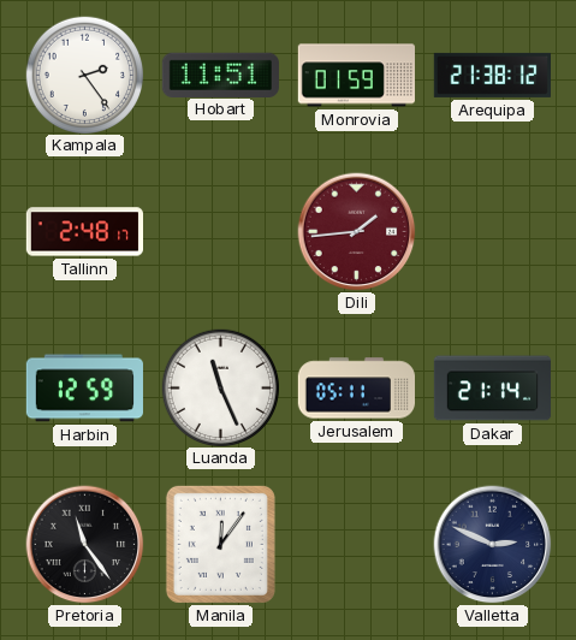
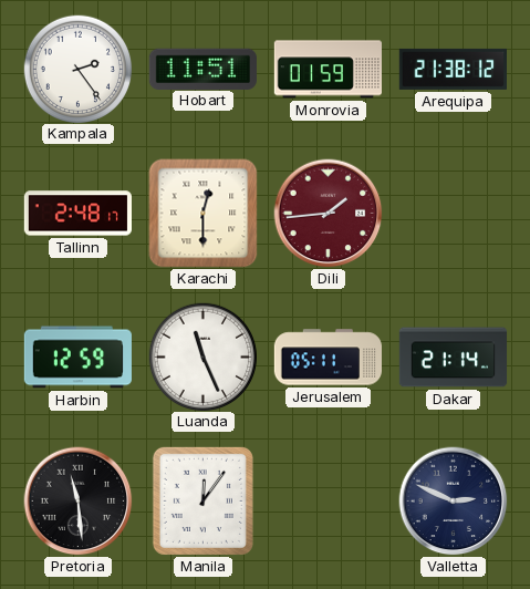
Karachi: none -> 12:30
Pretoria: 11:24 -> 11:29
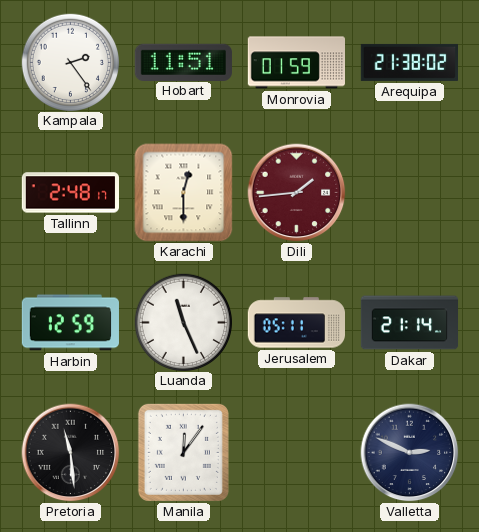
Arequipa: 21:38:12 -> 21:38:02
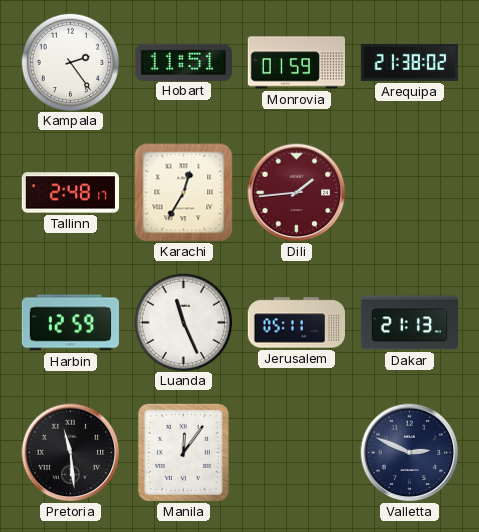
Karachi: 12:30 -> 12:35
Dakar: 21:14 -> 21:13
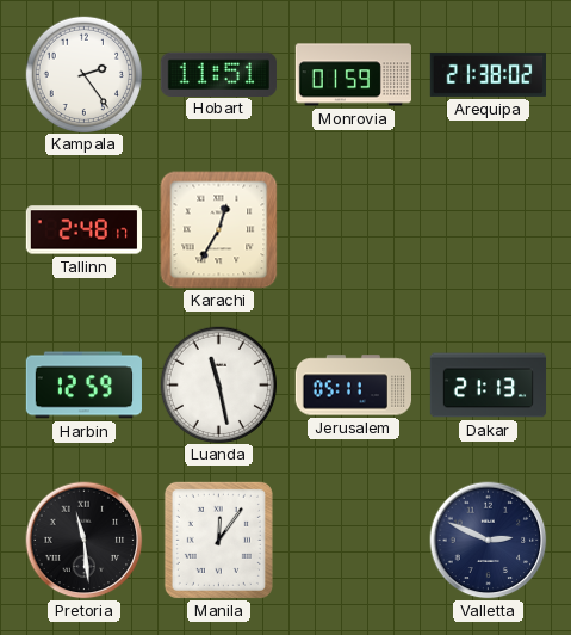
Dili: 1:44 -> none
Luanda: 11:26 -> 11:28
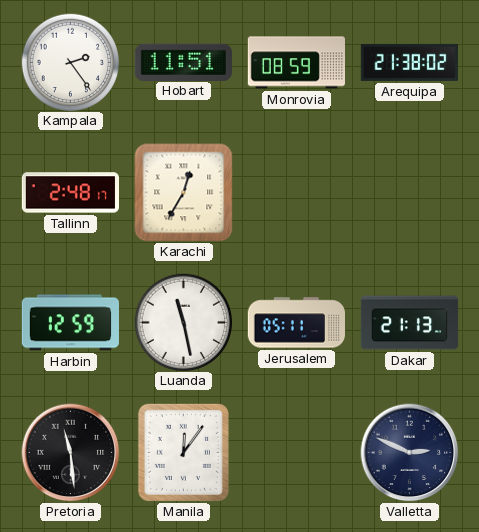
Monrovia: 01:59 -> 08:59
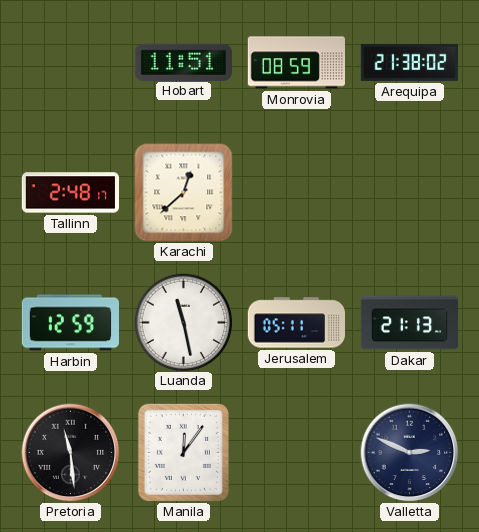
Kampala: 2:24 -> none
Karachi: 12:35 -> 12:38
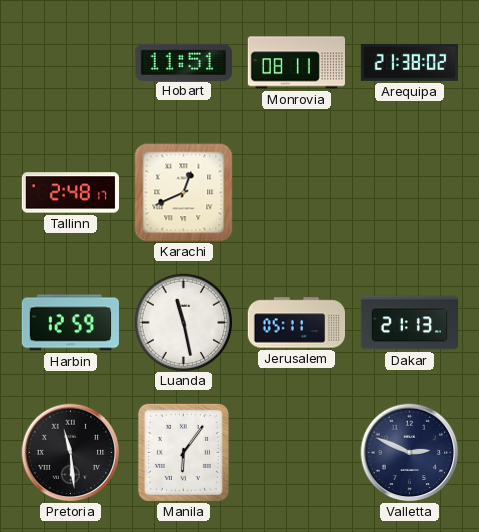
Monrovia: 08:59 -> 08:11
Karachi: 12:38 -> 12:41
Manila: 12:06 -> 6:06
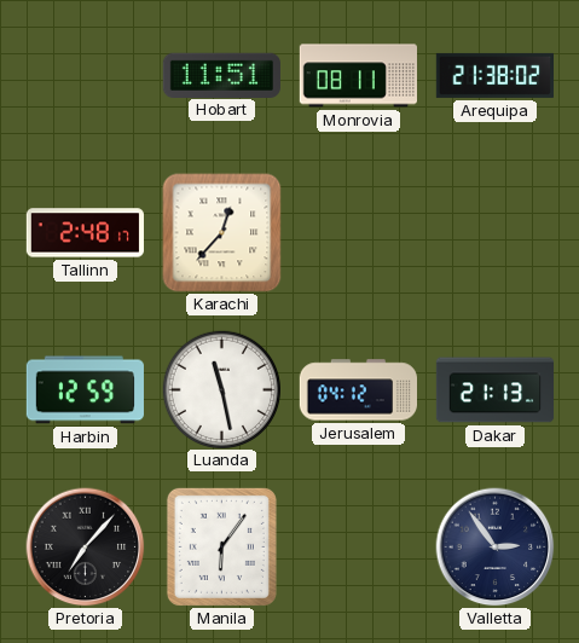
Karachi: 12:41 -> 12:37
Jerusalem: 05:11 -> 04:12
Pretoria: 11:29 -> 7:07
Valletta: 2:49 -> 2:54
